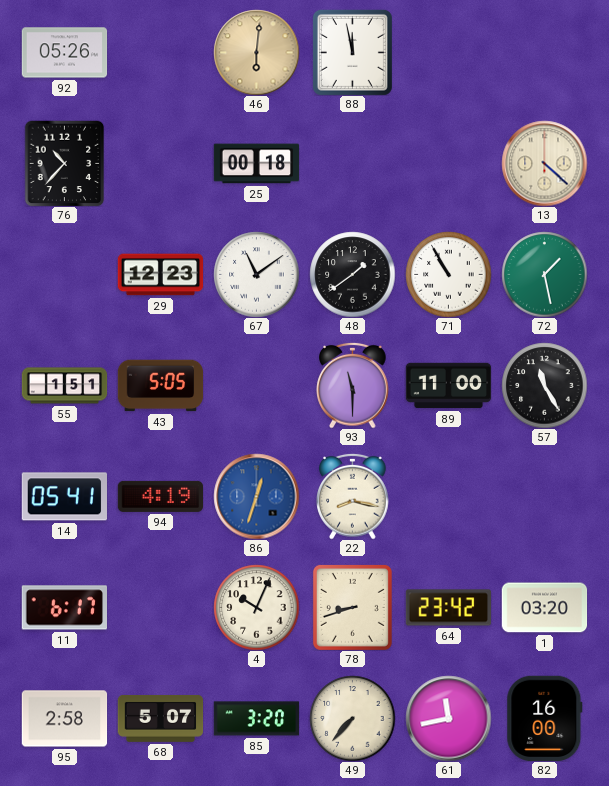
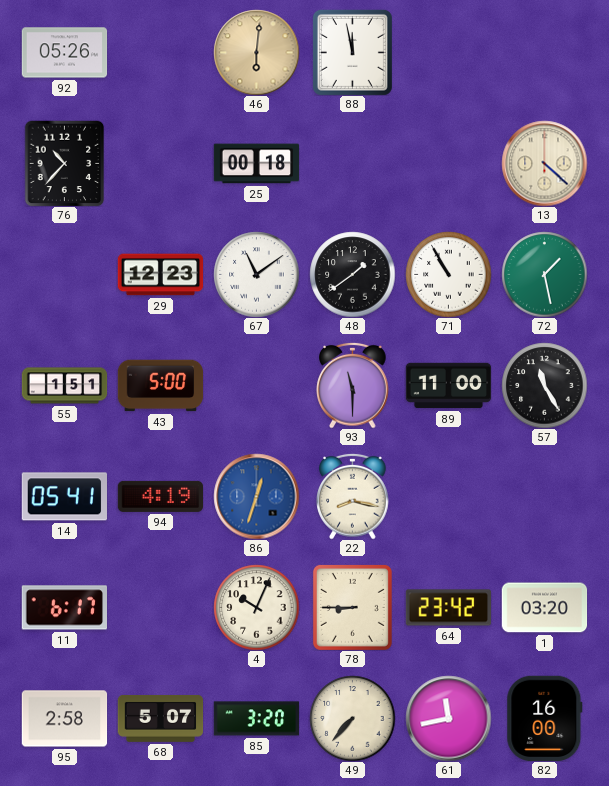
43: 5:05 -> 5:00
78: 8:42 -> 8:45
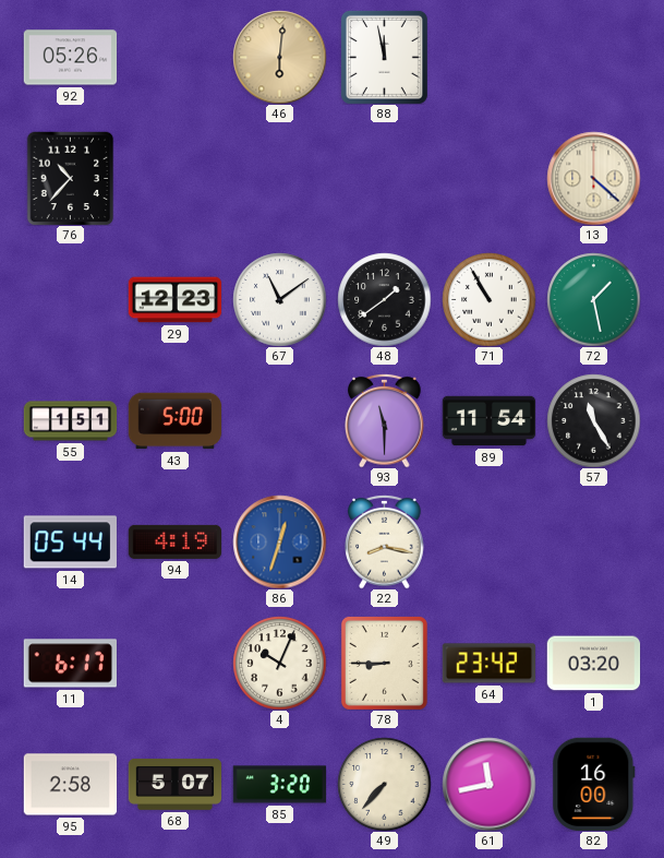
25: 00:18 -> none
89: 11:00 -> 11:54
14: 05:41 -> 05:44
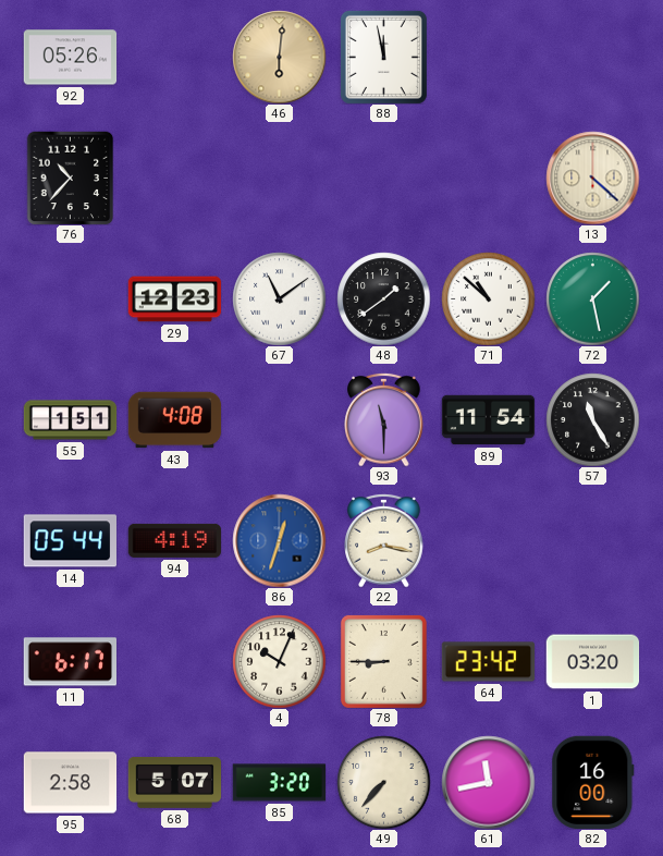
71: 10:55 -> 10:52
43: 5:00 -> 4:08
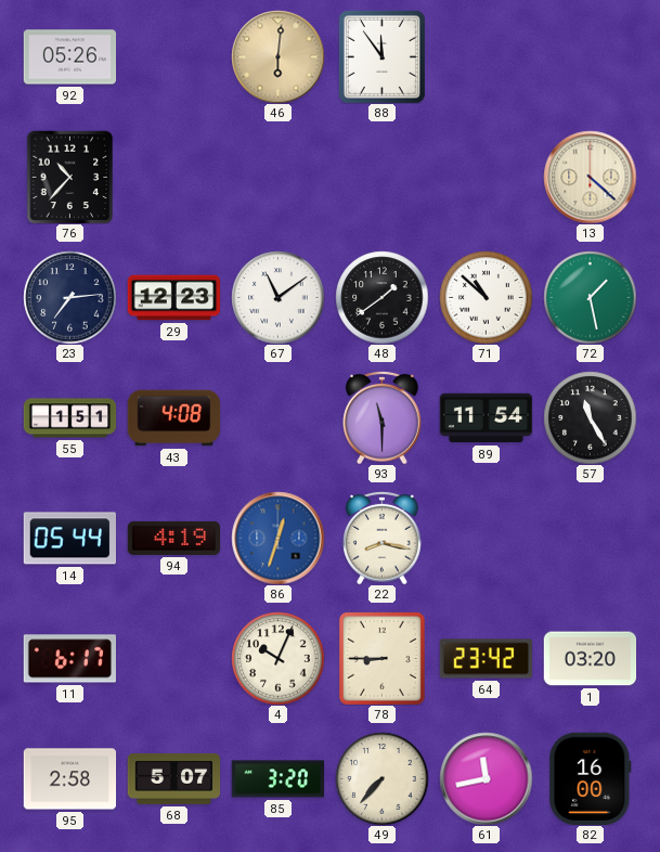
88: 11:58 -> 11:54
23: none -> 7:14
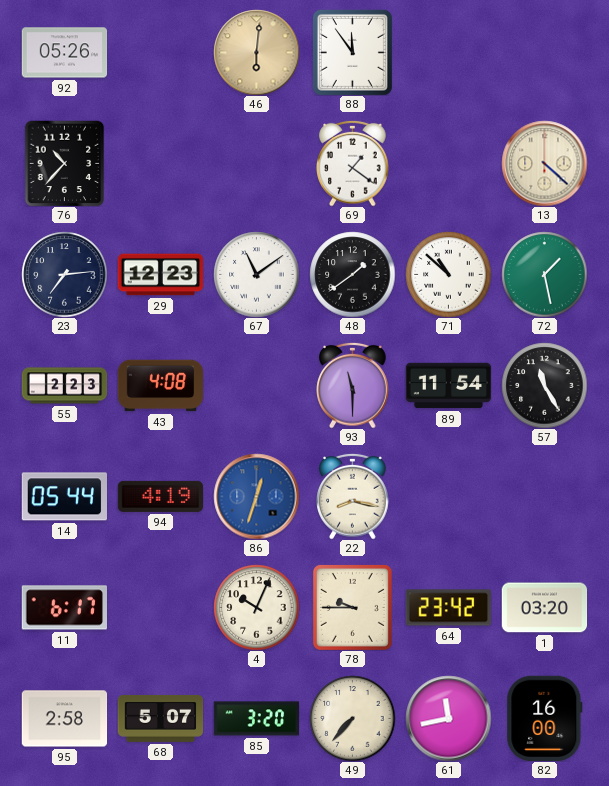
69: none -> 1:21
55: 1:51 -> 2:23
78: 8:45 -> 9:45
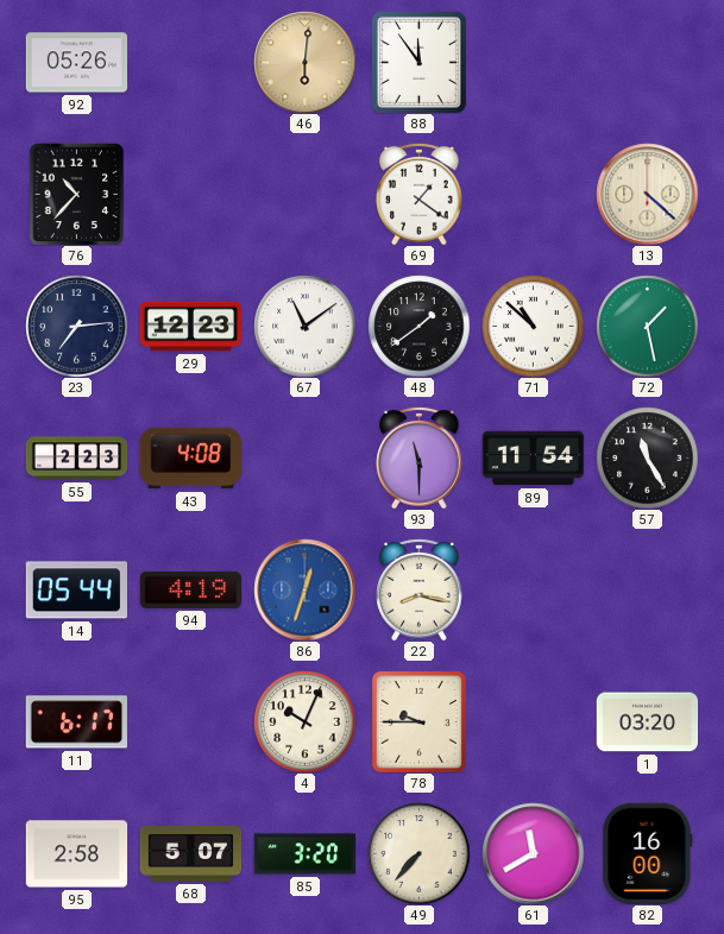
64: 23:42 -> none
61: 11:43 -> 11:40
